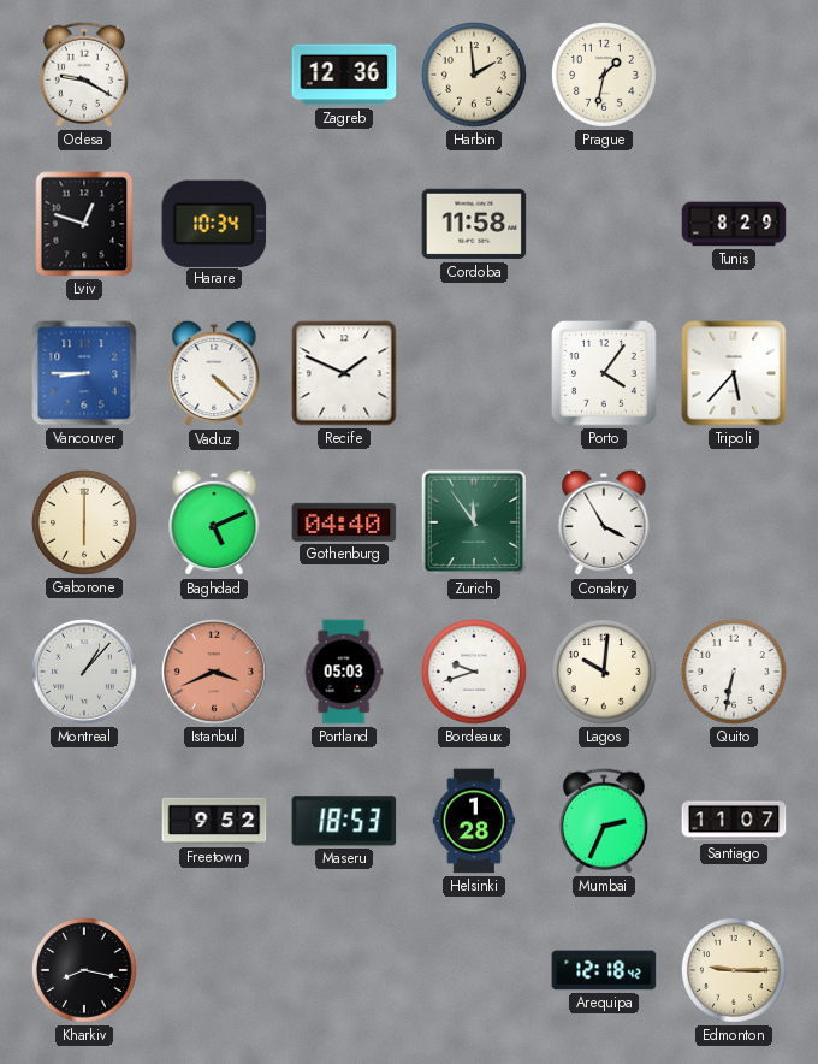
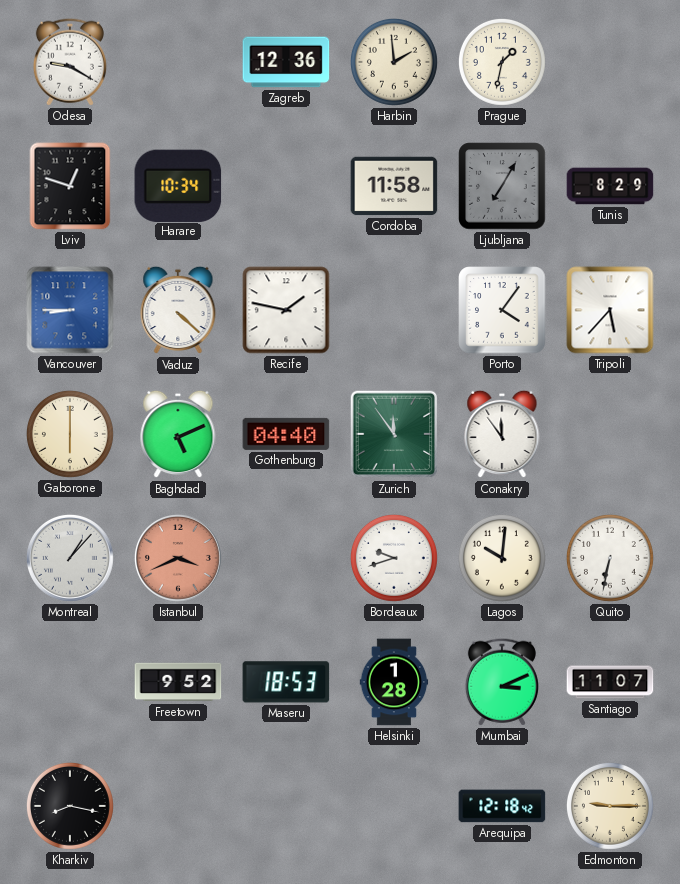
Ljubljana: none -> 7:05
Recife: 1:49 -> 1:47
Conakry: 3:55 -> 11:54
Portland: 05:03 -> none
Mumbai: 2:34 -> 3:11
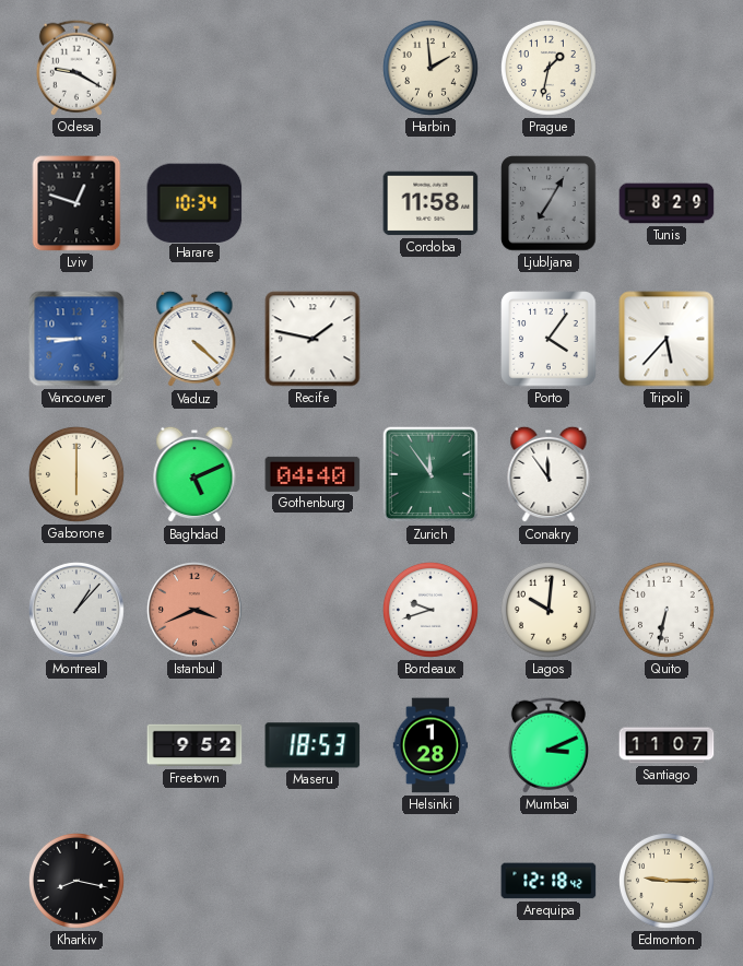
Zagreb: 12:36 -> none
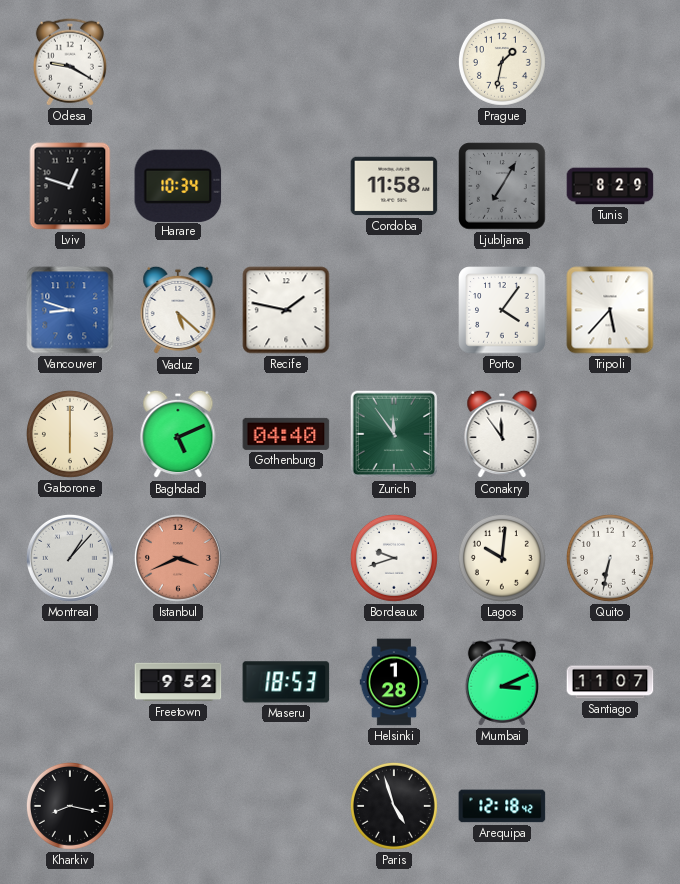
Harbin: 1:59 -> none
Vancouver: 8:45 -> 8:48
Vaduz: 4:22 -> 5:22
Paris: none -> 4:57
Edmonton: 9:15 -> none
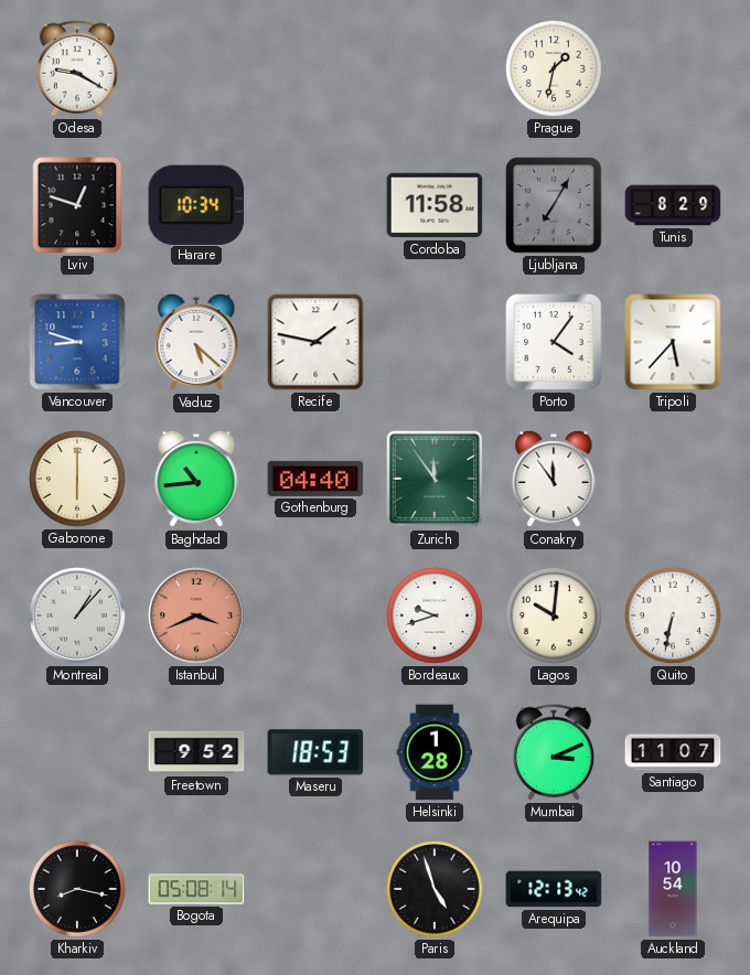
Baghdad: 5:11 -> 10:44
Bogota: none -> 05:08
Arequipa: 12:18 -> 12:13
Auckland: none -> 10:54
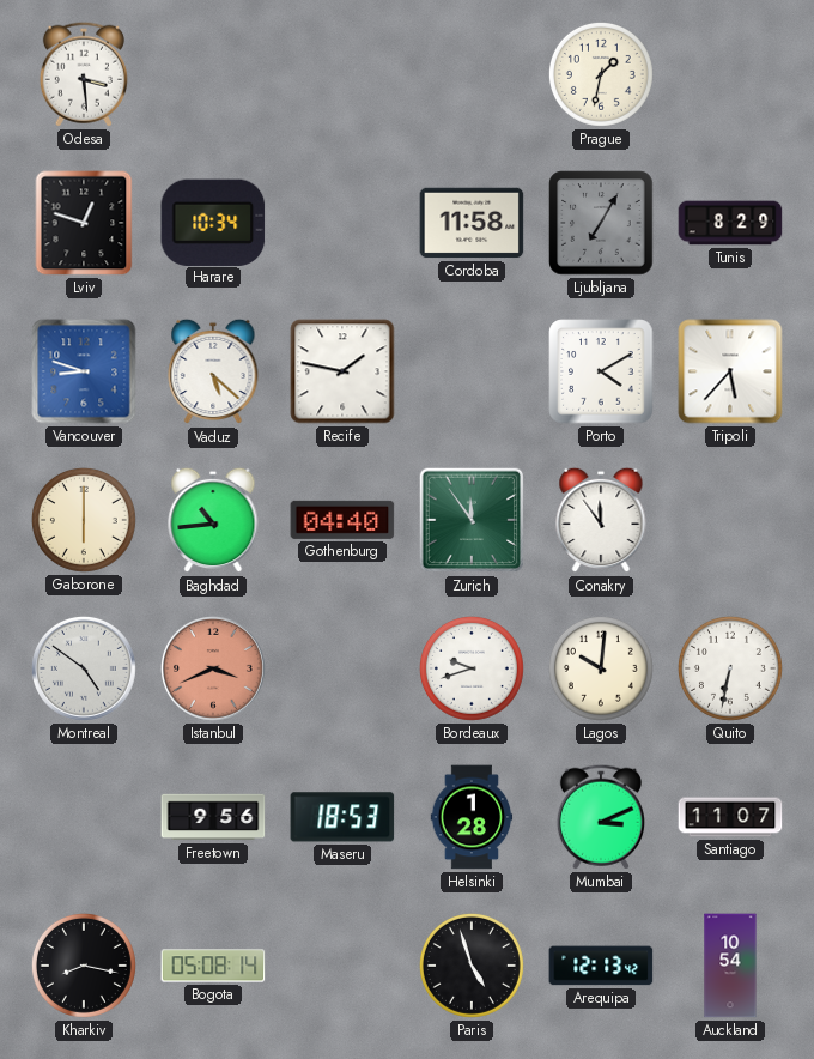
Odesa: 9:20 -> 3:29
Porto: 4:06 -> 4:10
Montreal: 1:07 -> 4:51
Freetown: 9:52 -> 9:56
